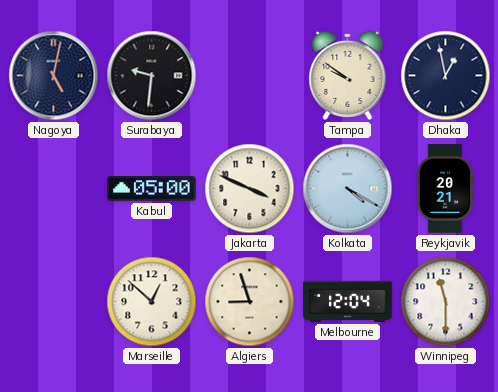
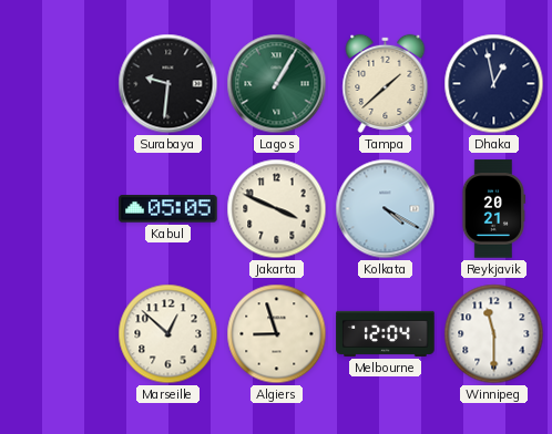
Nagoya: 5:02 -> none
Lagos: none -> 1:05
Tampa: 9:51 -> 1:38
Kabul: 05:00 -> 05:05
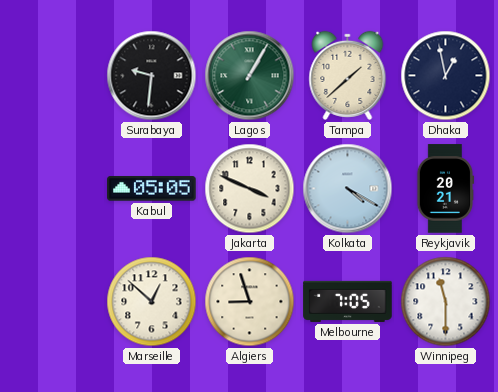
Melbourne: 12:04 -> 7:05
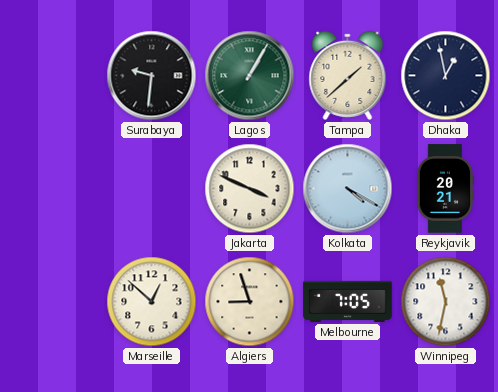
Kabul: 05:05 -> none
Winnipeg: 11:30 -> 11:32
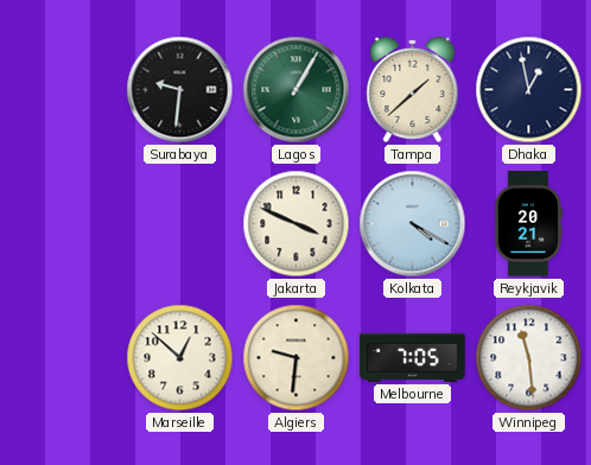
Algiers: 8:57 -> 9:31
Winnipeg: 11:32 -> 11:29
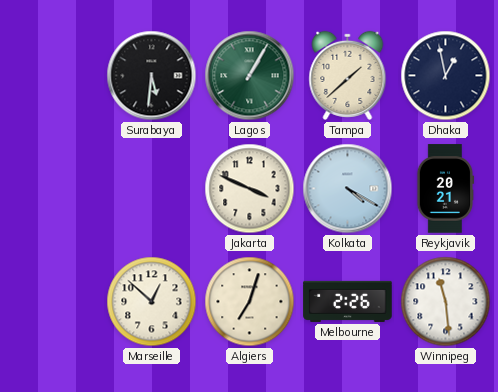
Surabaya: 9:31 -> 5:31
Algiers: 9:31 -> 7:03
Melbourne: 7:05 -> 2:26
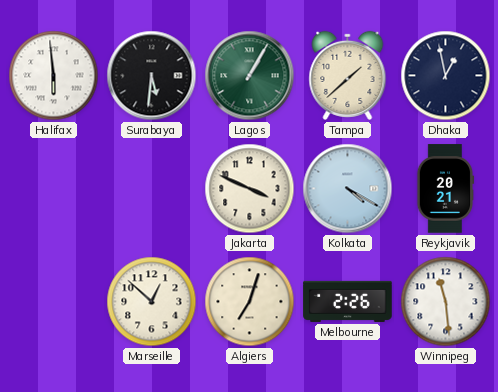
Halifax: none -> 5:59
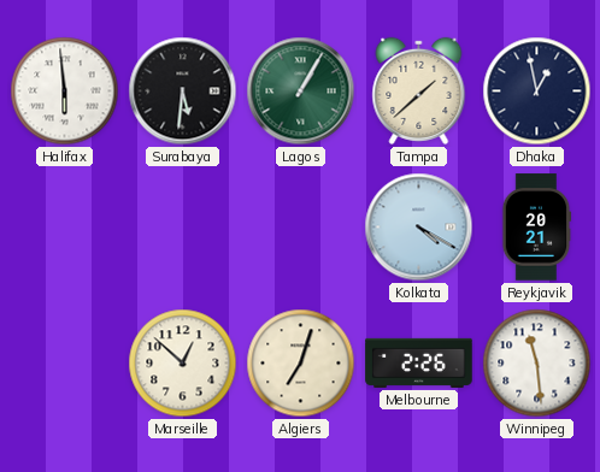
Jakarta: 3:49 -> none
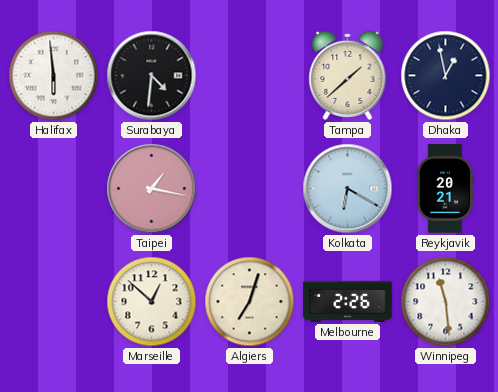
Surabaya: 5:31 -> 4:31
Lagos: 1:05 -> none
Taipei: none -> 1:17
Kolkata: 4:20 -> 6:20
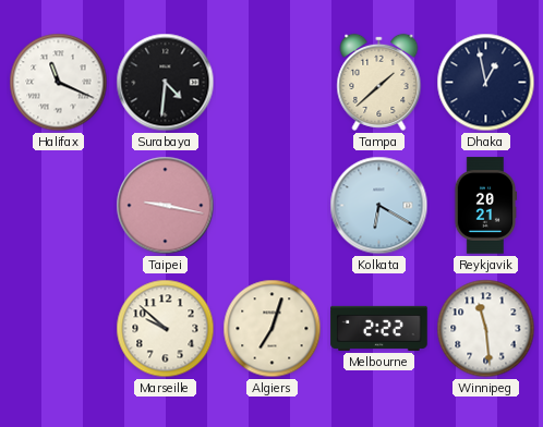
Halifax: 5:59 -> 11:19
Taipei: 1:17 -> 9:17
Marseille: 12:52 -> 9:52
Melbourne: 2:26 -> 2:22
